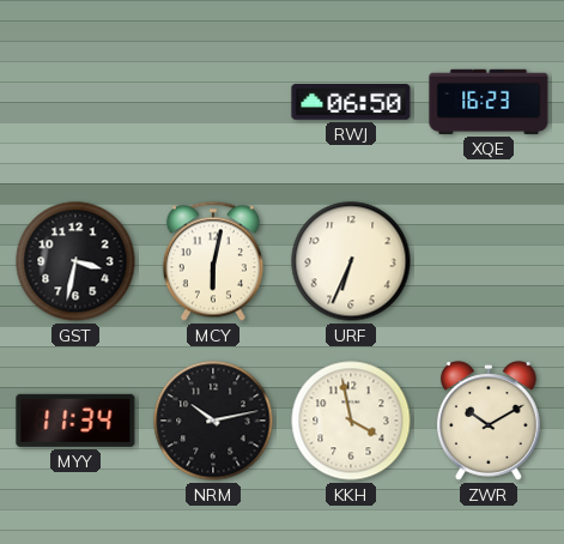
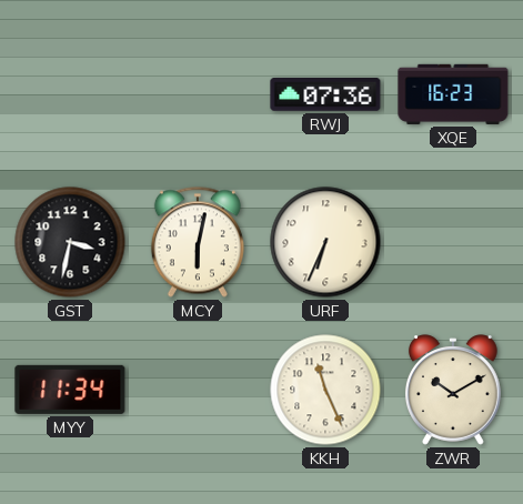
RWJ: 06:50 -> 07:36
NRM: 10:13 -> none
KKH: 3:58 -> 11:26
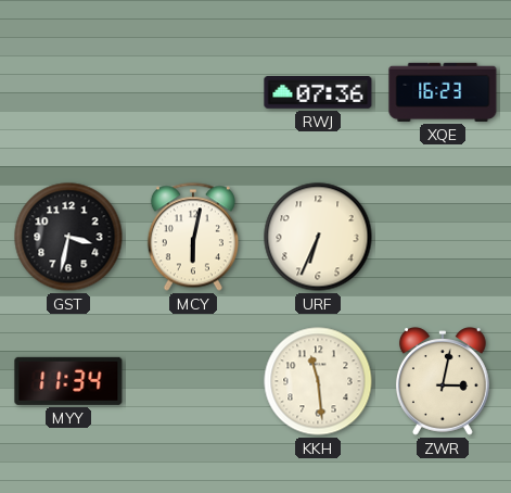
KKH: 11:26 -> 11:29
ZWR: 10:10 -> 3:02
